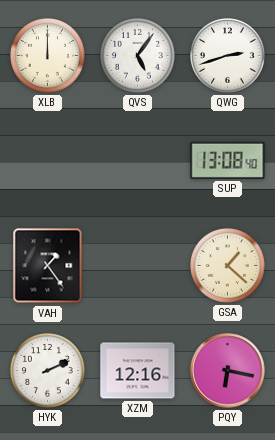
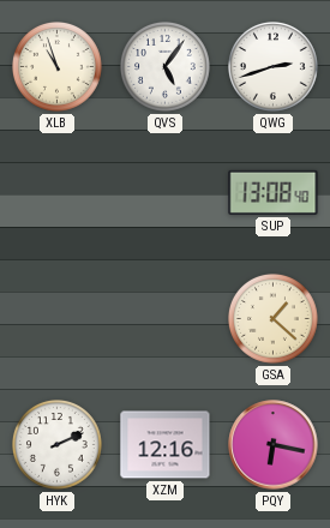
XLB: 12:00 -> 10:57
VAH: 1:24 -> none
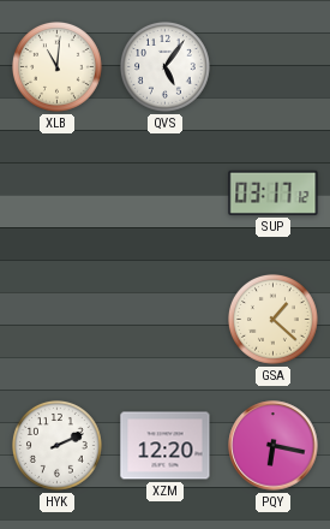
XLB: 10:57 -> 11:01
QWG: 2:42 -> none
SUP: 13:08 -> 03:17
XZM: 12:16 -> 12:20
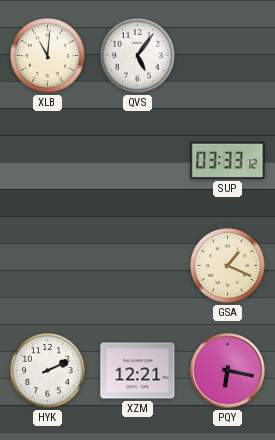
SUP: 03:17 -> 03:33
GSA: 1:22 -> 1:19
XZM: 12:20 -> 12:21
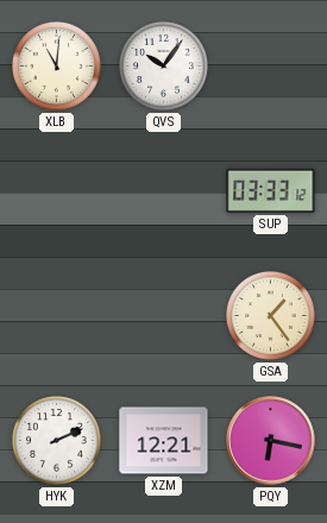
QVS: 5:06 -> 10:06
GSA: 1:19 -> 1:24
